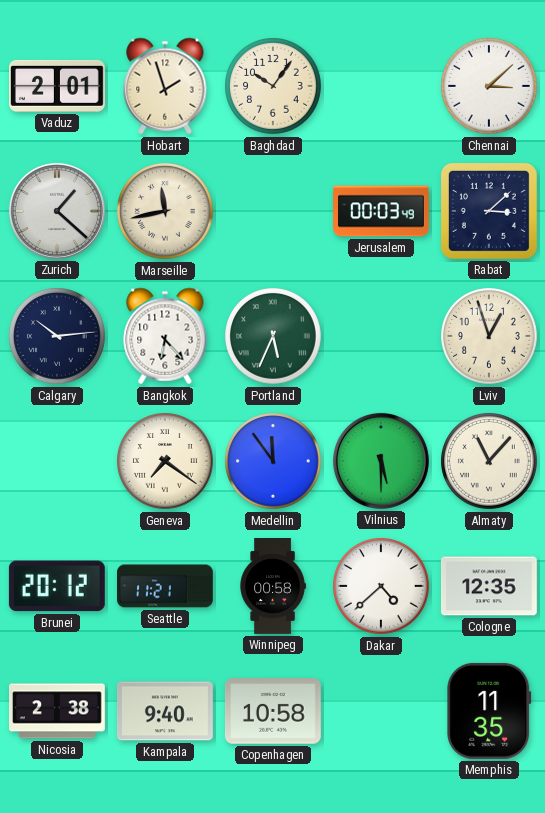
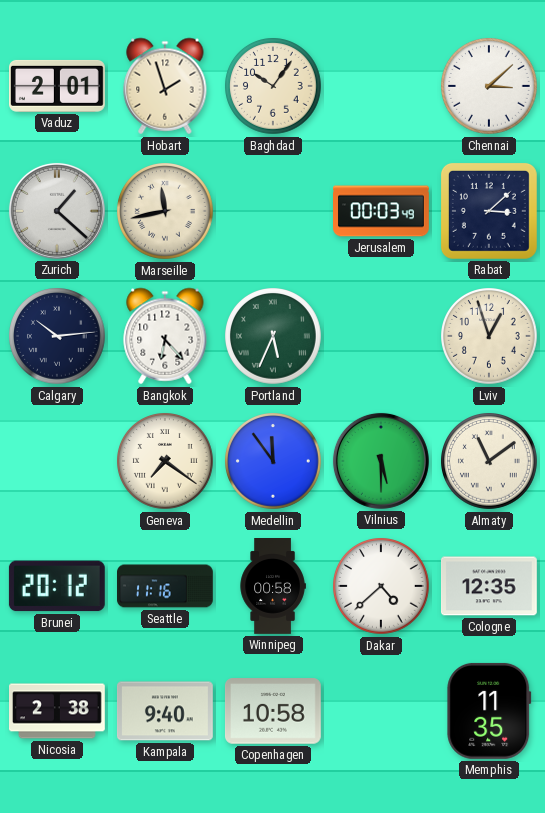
Almaty: 11:07 -> 11:09
Seattle: 11:21 -> 11:16
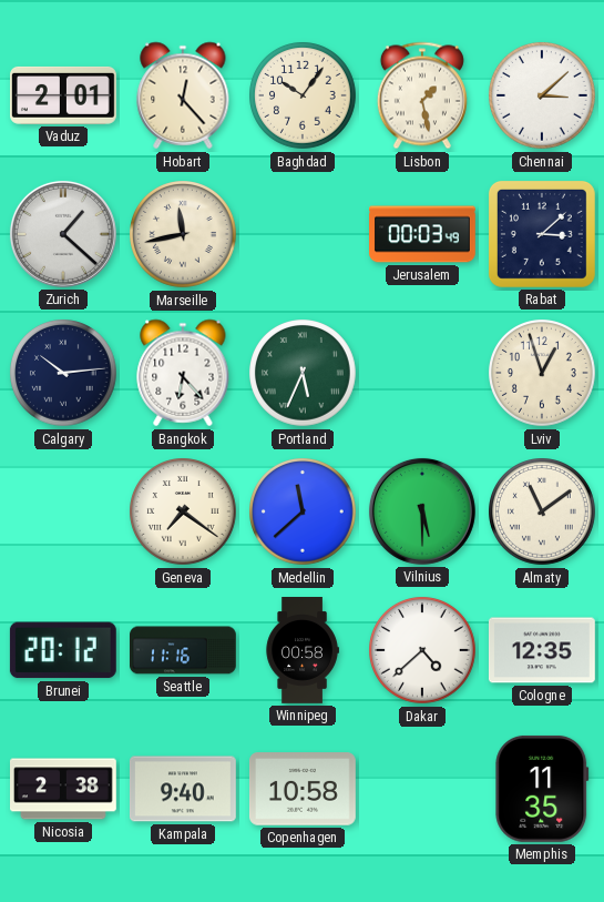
Hobart: 1:57 -> 12:23
Lisbon: none -> 1:28
Medellin: 11:54 -> 11:38
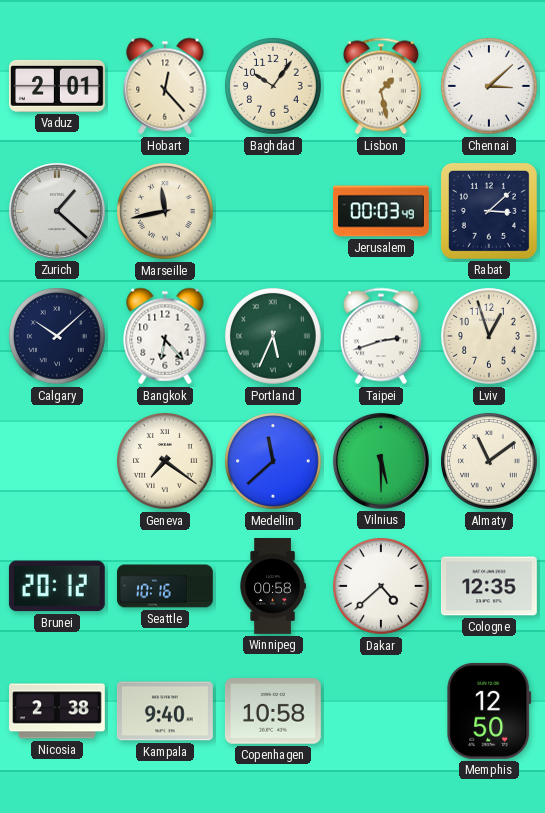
Calgary: 10:14 -> 10:08
Taipei: none -> 2:42
Seattle: 11:16 -> 10:16
Memphis: 11:35 -> 12:50
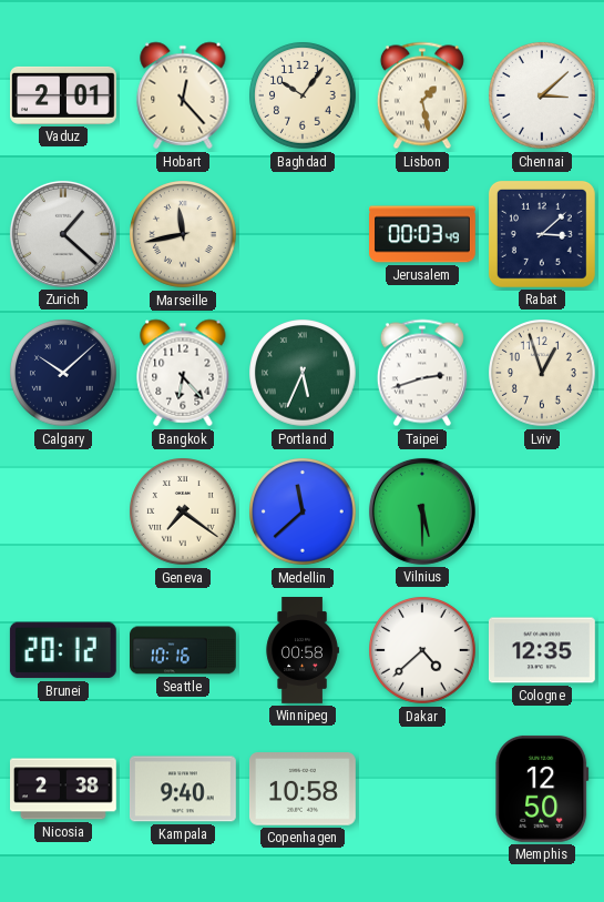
Almaty: 11:09 -> none
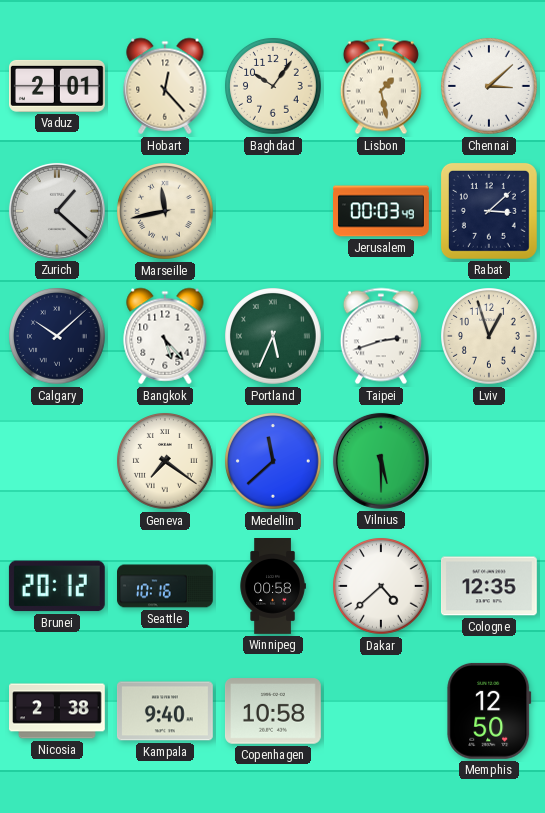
Bangkok: 6:23 -> 5:23
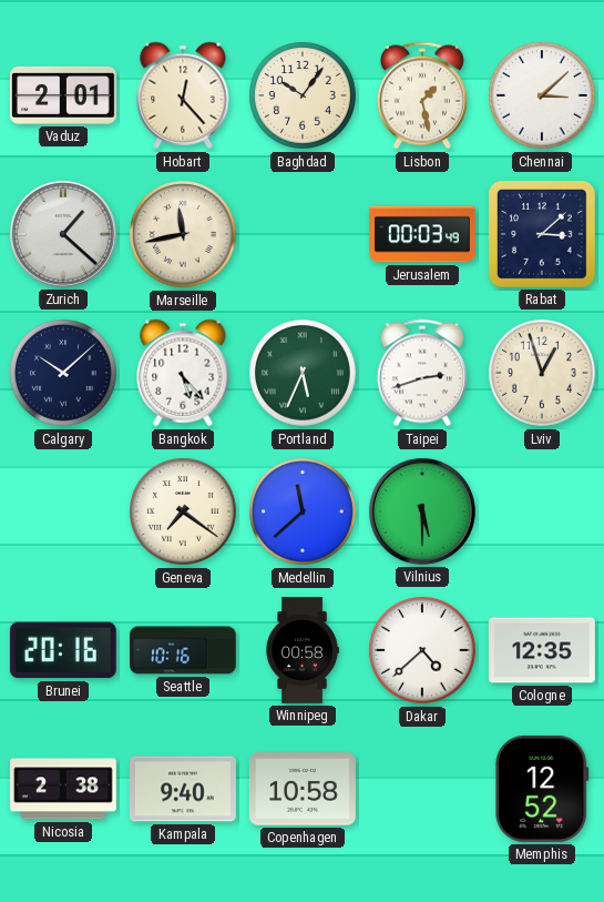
Brunei: 20:12 -> 20:16
Memphis: 12:50 -> 12:52
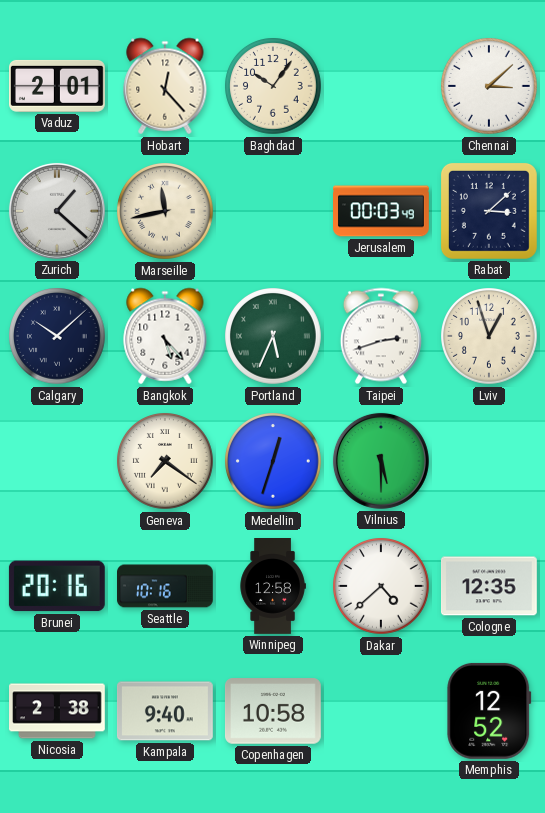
Lisbon: 1:28 -> none
Medellin: 11:38 -> 12:33
Winnipeg: 00:58 -> 12:58
